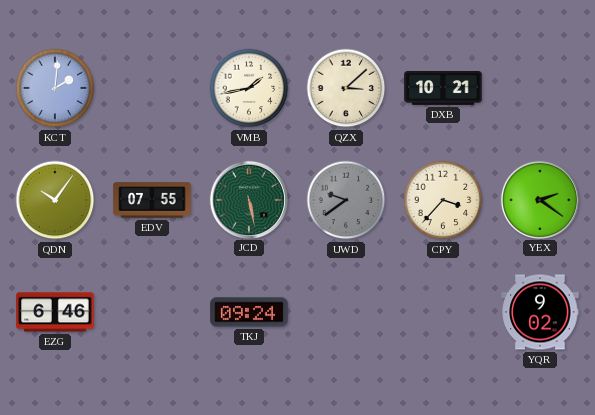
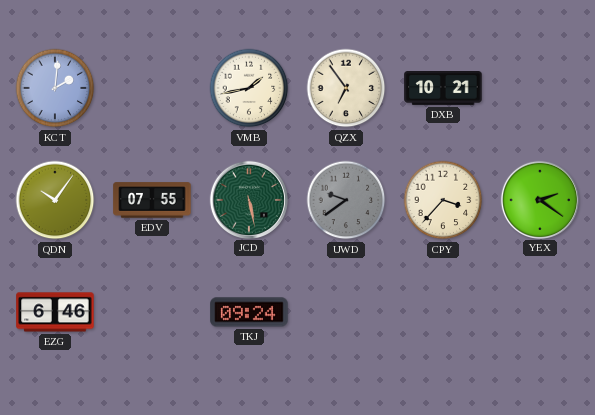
QZX: 3:08 -> 6:54
YQR: 9:02 -> none
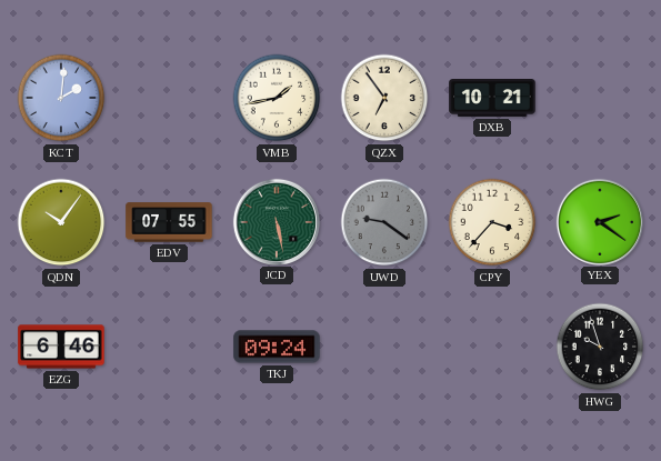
UWD: 9:39 -> 9:21
HWG: none -> 9:57
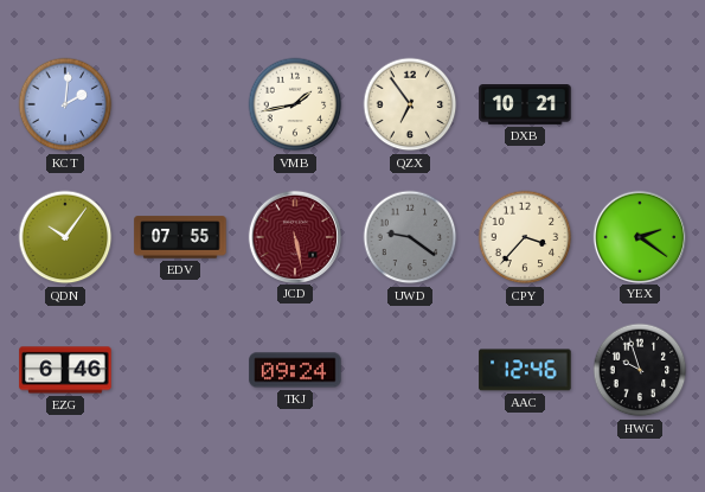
JCD dial: green -> burgundy
AAC: none -> 12:46
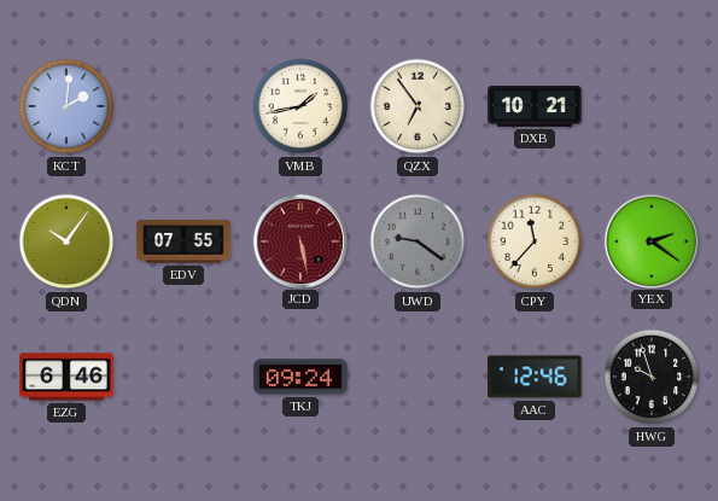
CPY: 3:37 -> 11:37
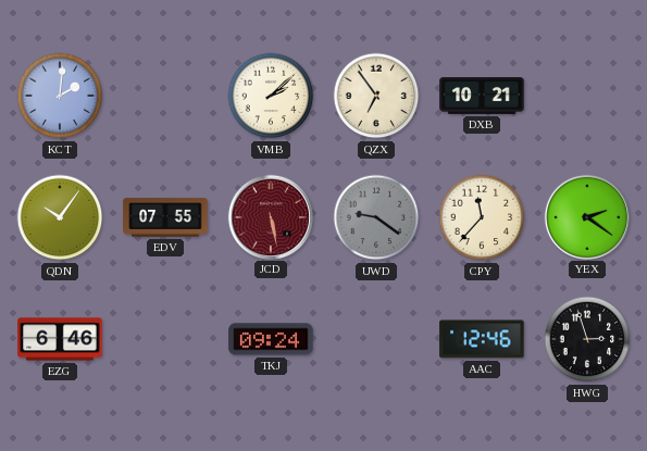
VMB: 1:43 -> 2:08
HWG: 9:57 -> 2:57
